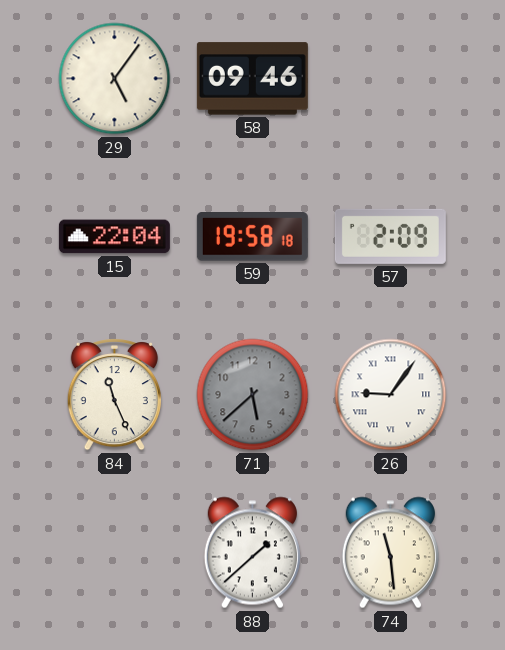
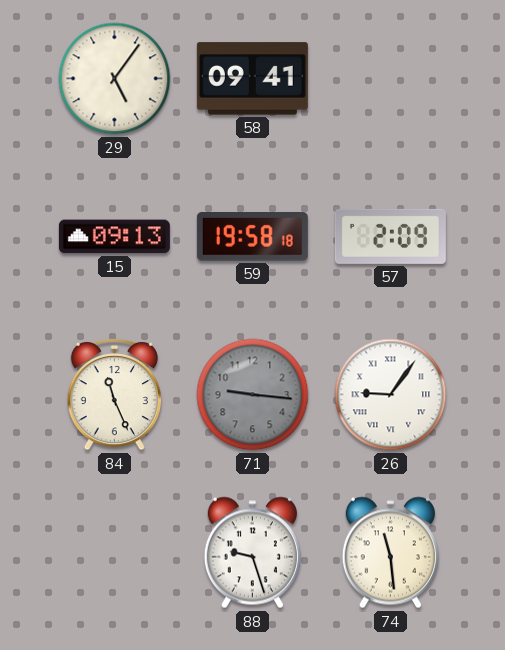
58: 09:46 -> 09:41
15: 22:04 -> 09:13
71: 5:38 -> 9:16
88: 1:38 -> 9:27
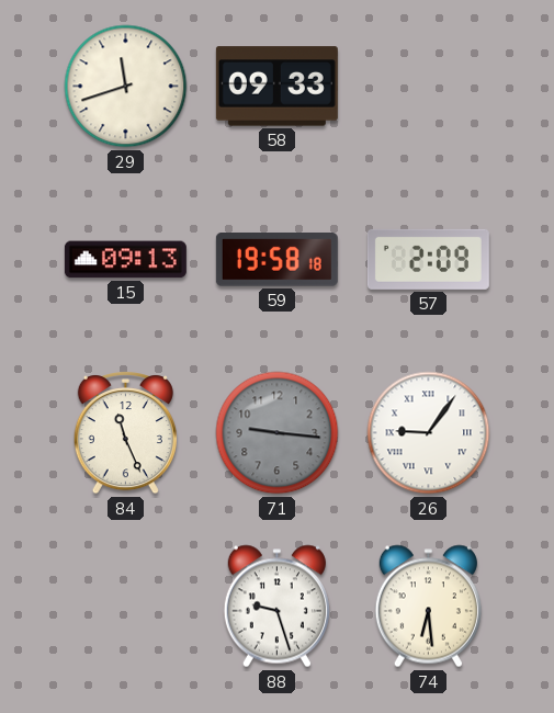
29: 5:06 -> 11:42
58: 09:41 -> 09:33
74: 11:29 -> 6:29
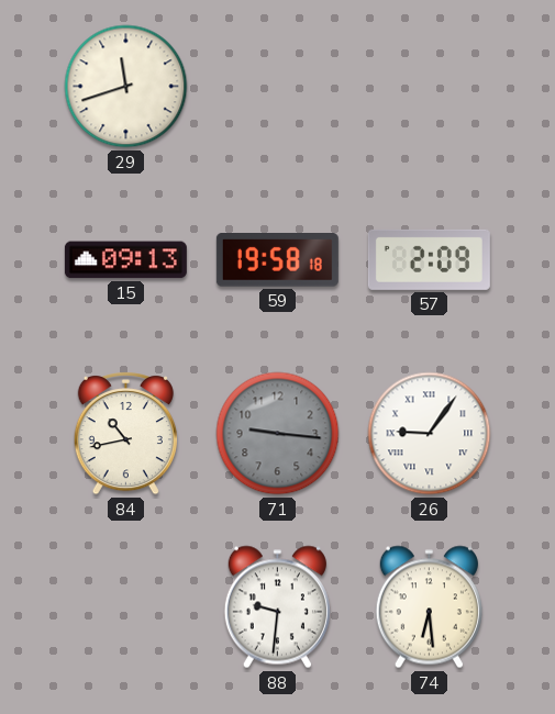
58: 09:33 -> none
84: 11:26 -> 10:43
88: 9:27 -> 9:31
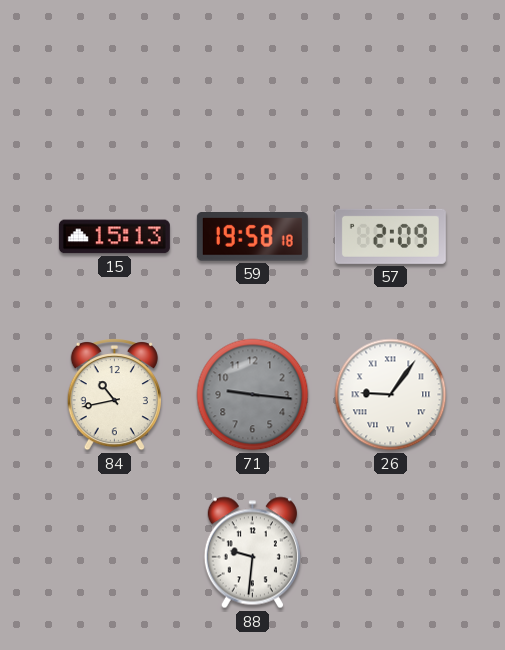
29: 11:42 -> none
15: 09:13 -> 15:13
74: 6:29 -> none
